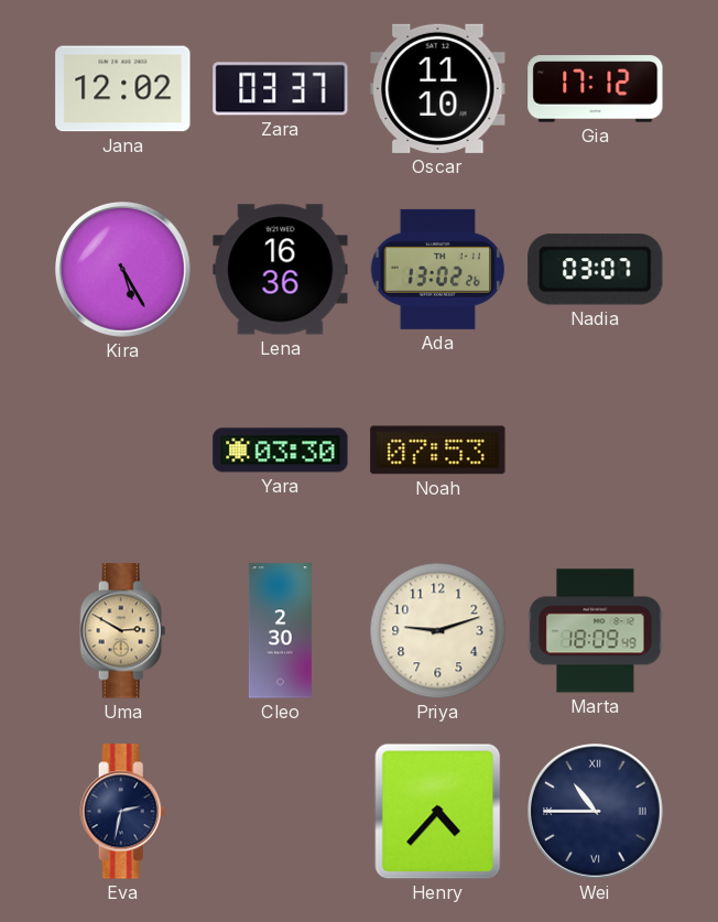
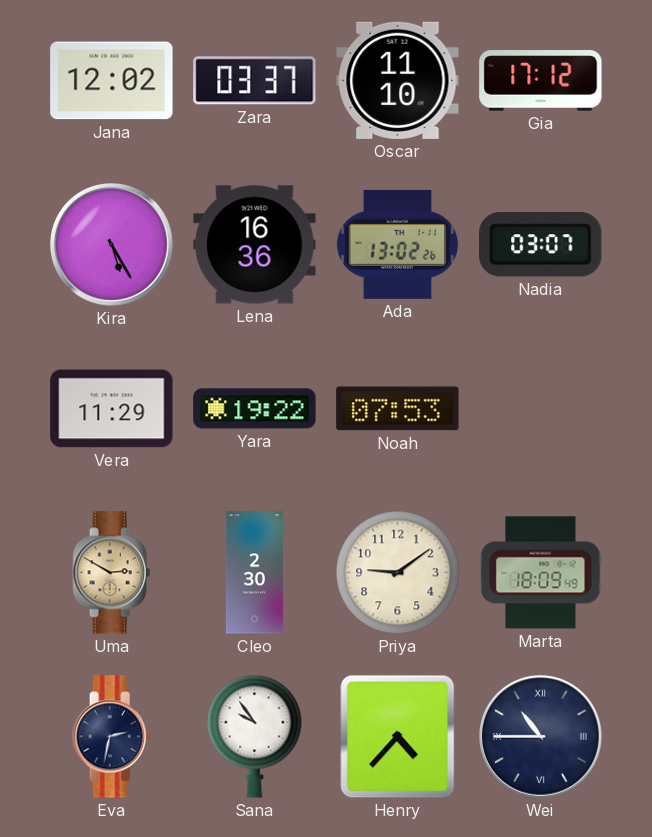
Vera: none -> 11:29
Yara: 03:30 -> 19:22
Priya: 9:12 -> 9:09
Sana: none -> 9:54
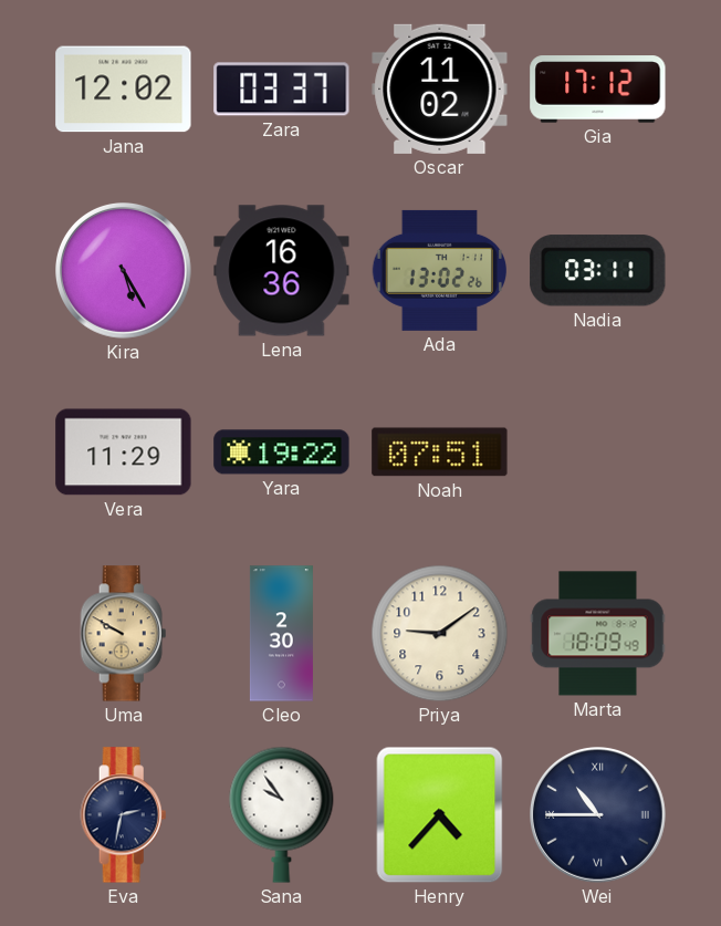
Oscar: 11:10 -> 11:02
Nadia: 03:07 -> 03:11
Noah: 07:53 -> 07:51
Uma: 2:50 -> 9:50
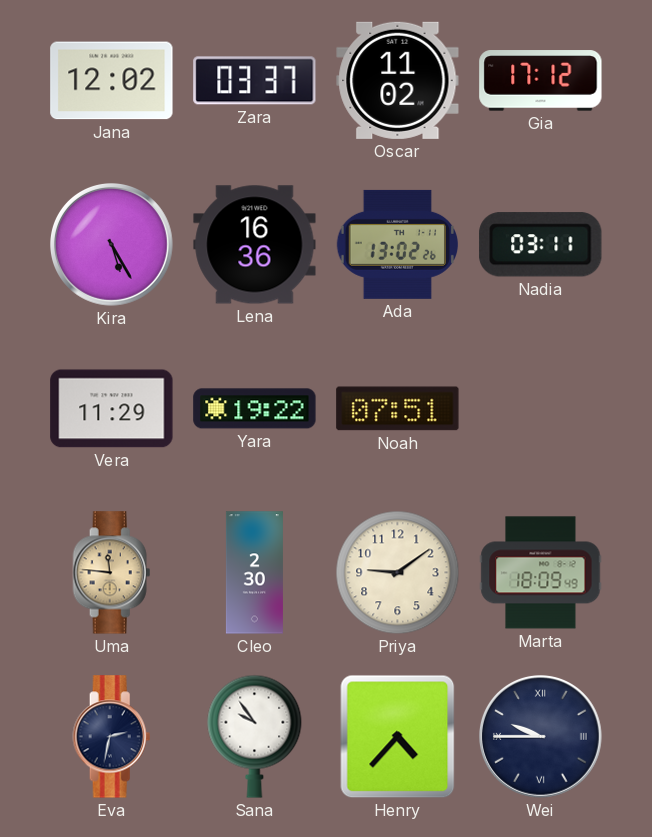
Uma: 9:50 -> 11:46
Wei: 10:45 -> 9:45
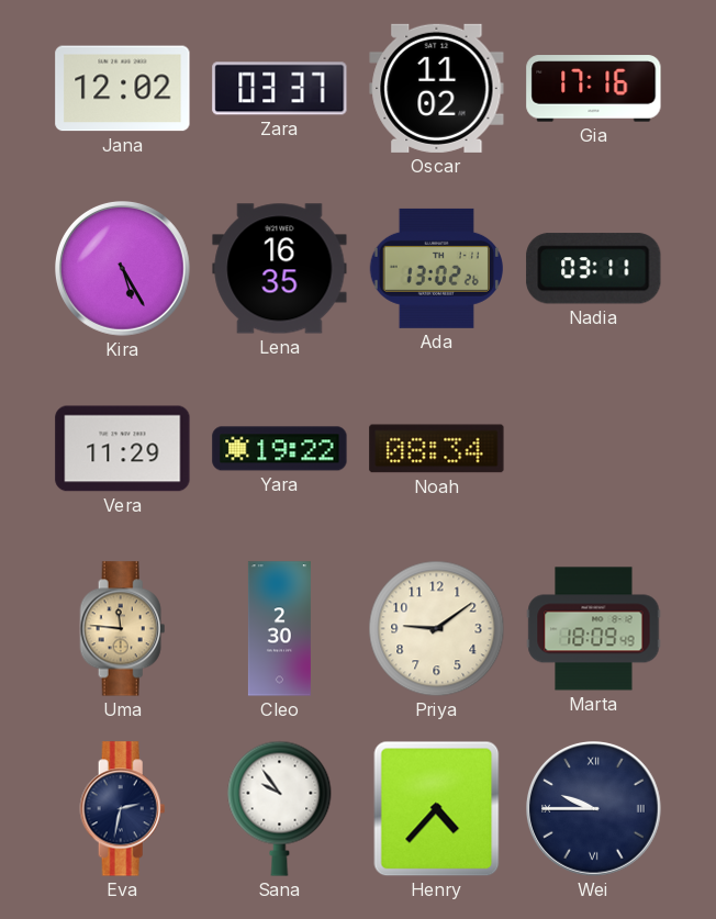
Gia: 17:12 -> 17:16
Lena: 16:36 -> 16:35
Noah: 07:51 -> 08:34
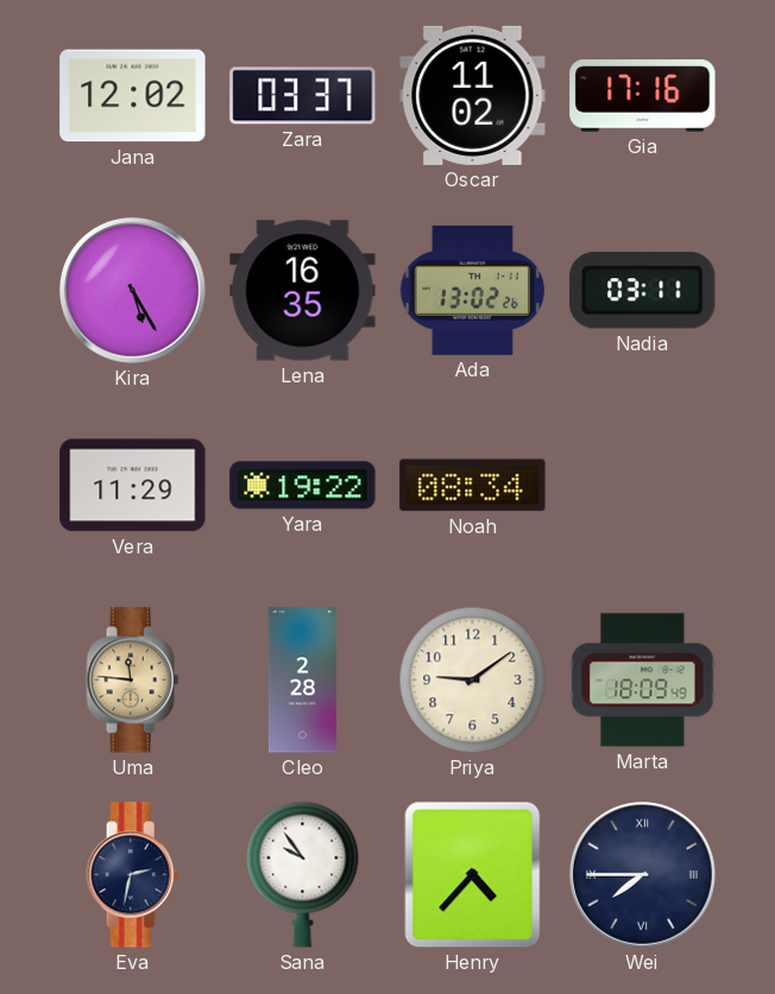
Cleo: 2:30 -> 2:28
Wei: 9:45 -> 7:45
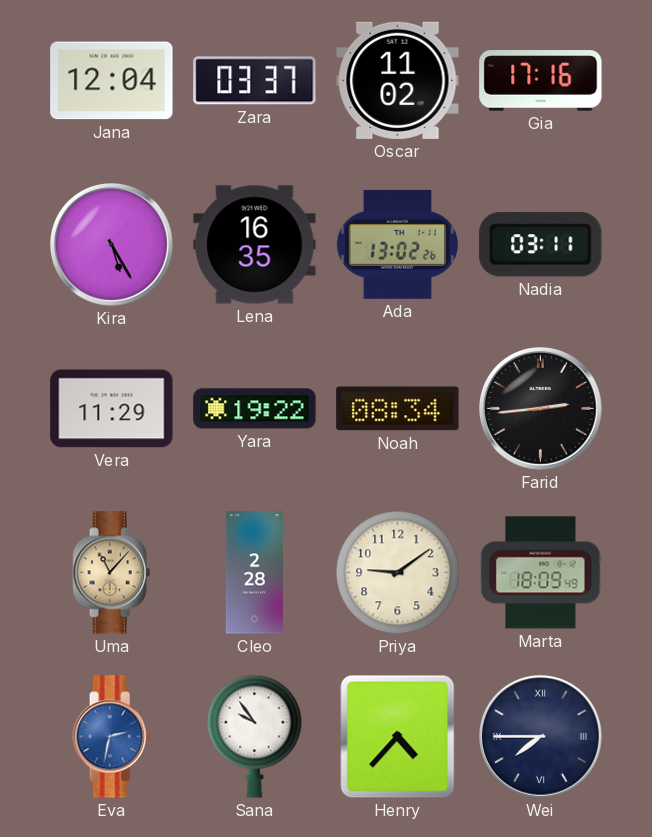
Jana: 12:02 -> 12:04
Farid: none -> 2:44
Uma: 11:46 -> 11:07
Eva dial: navy -> blue
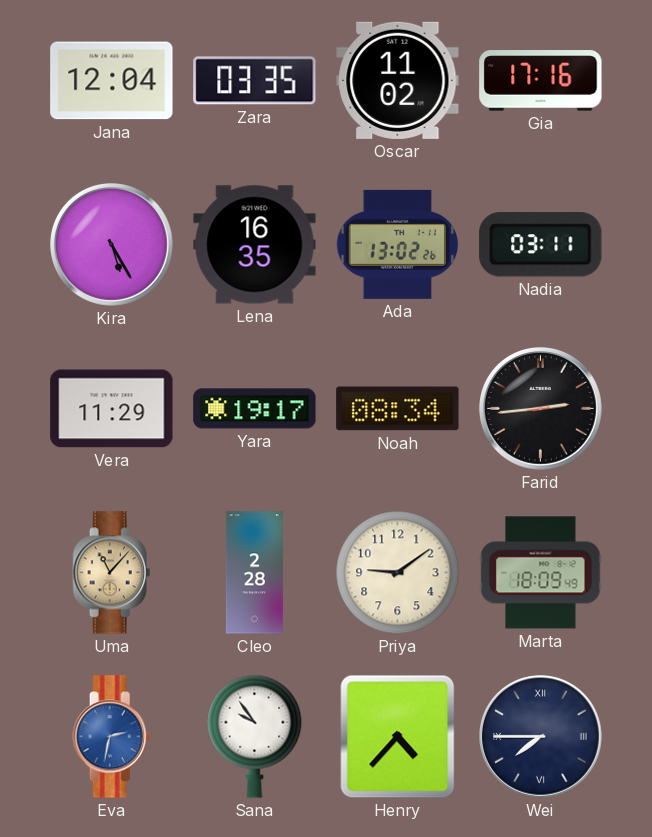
Zara: 03:37 -> 03:35
Yara: 19:22 -> 19:17
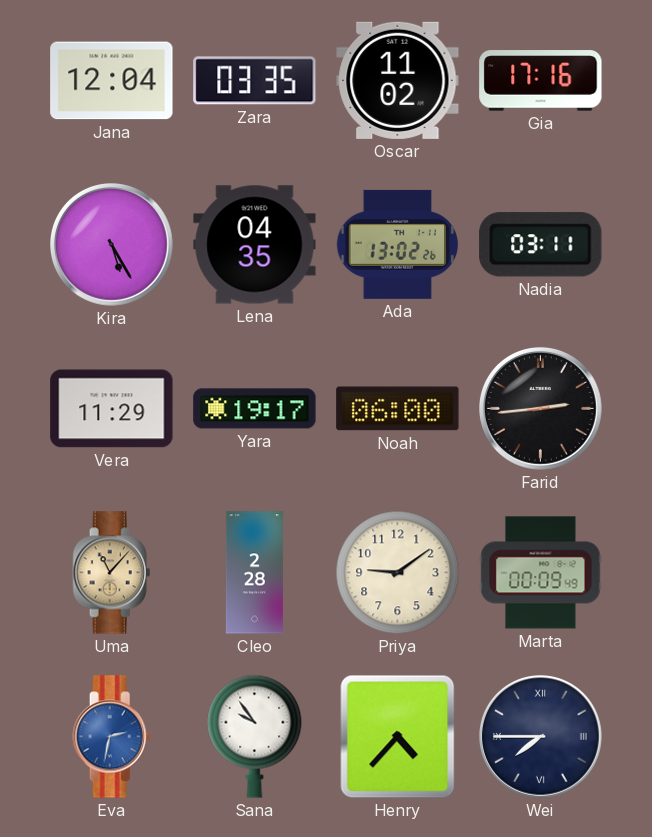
Lena: 16:35 -> 04:35
Noah: 08:34 -> 06:00
Marta: 18:09 -> 00:09
